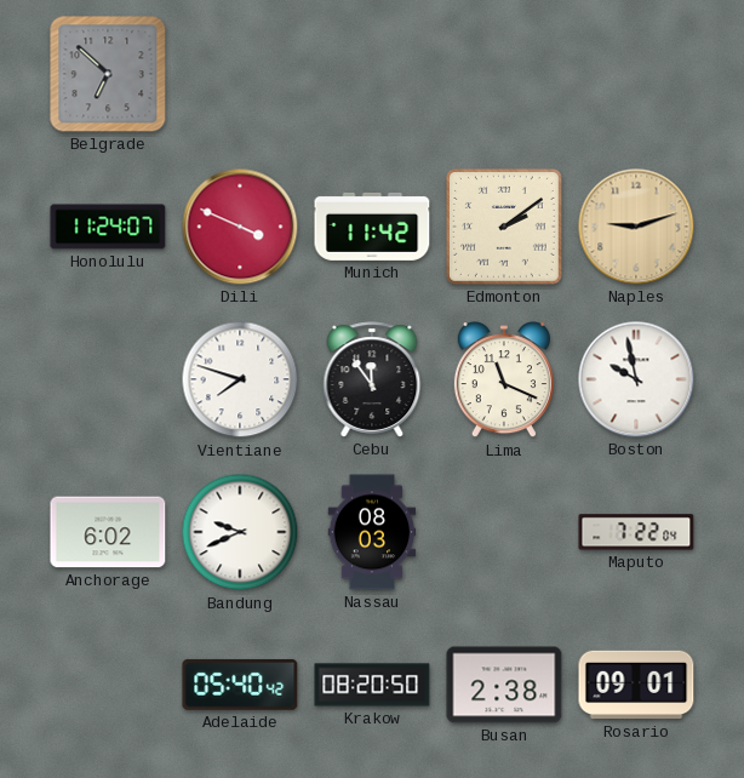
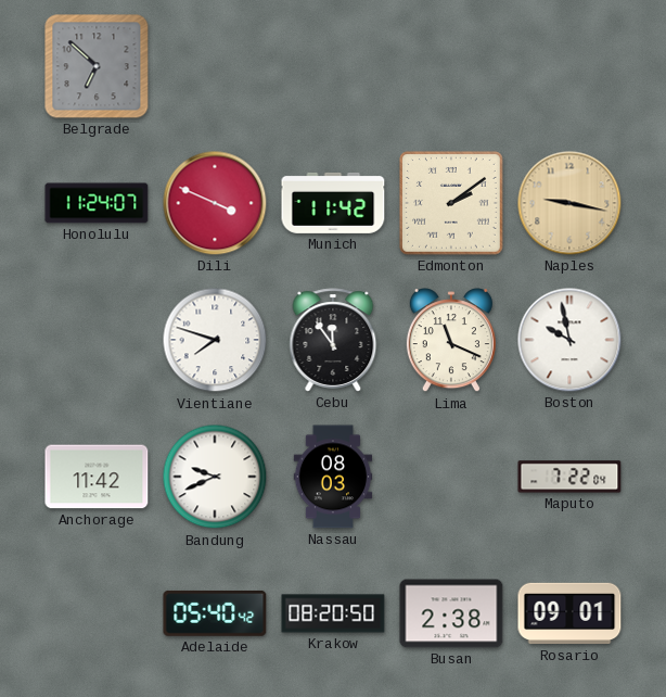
Naples: 9:12 -> 9:17
Anchorage: 6:02 -> 11:42
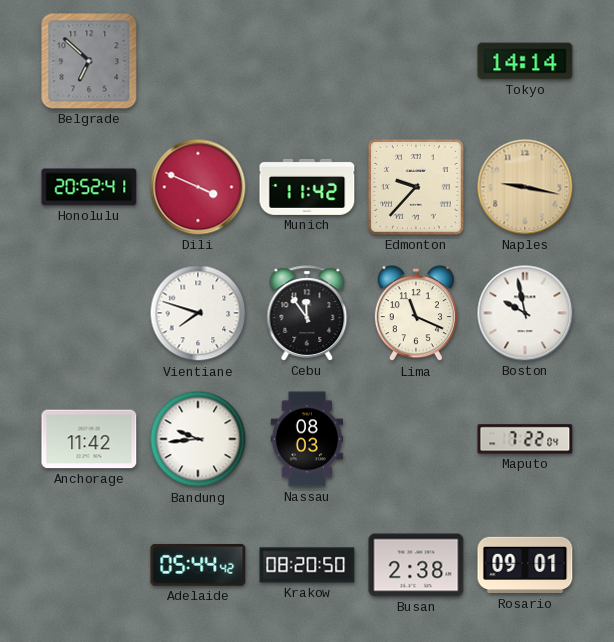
Tokyo: none -> 14:14
Honolulu: 11:24 -> 20:52
Edmonton: 2:09 -> 9:37
Bandung: 9:41 -> 9:44
Adelaide: 05:40 -> 05:44
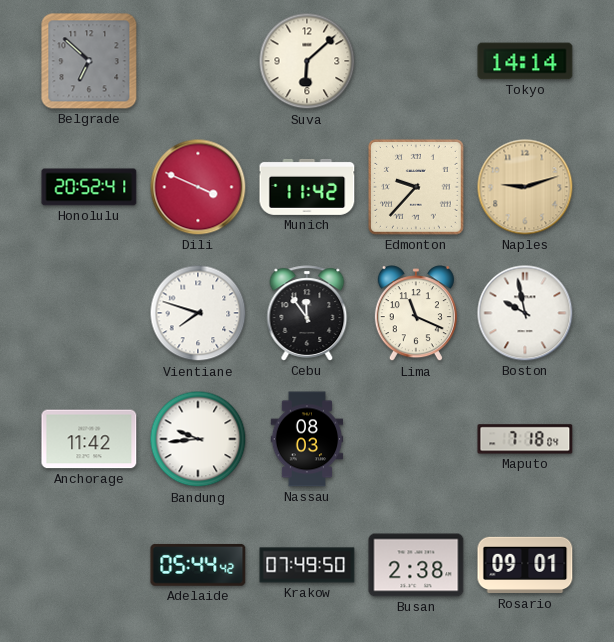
Suva: none -> 6:08
Naples: 9:17 -> 9:12
Maputo: 7:22 -> 7:18
Krakow: 08:20 -> 07:49
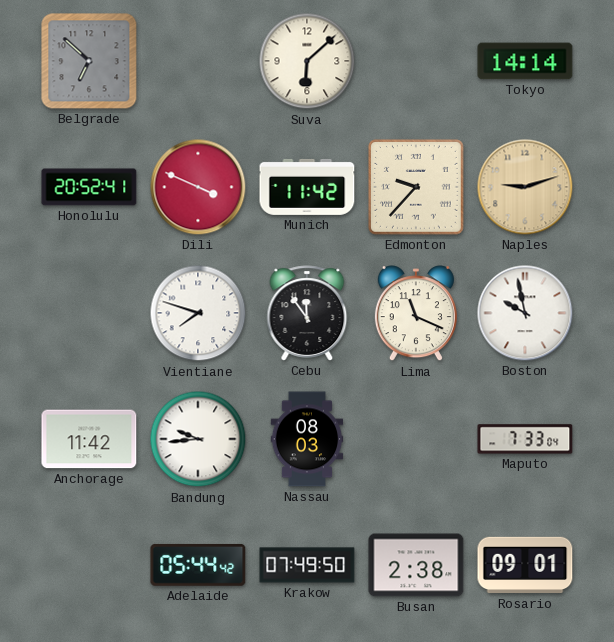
Maputo: 7:18 -> 7:33
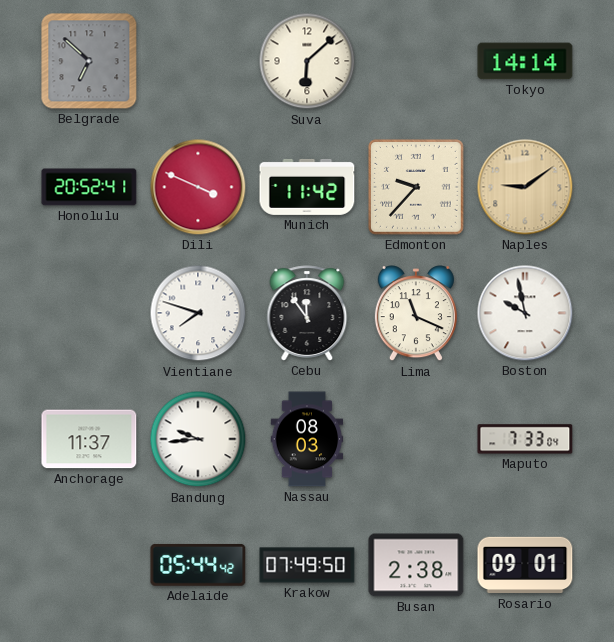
Naples: 9:12 -> 9:09
Anchorage: 11:42 -> 11:37
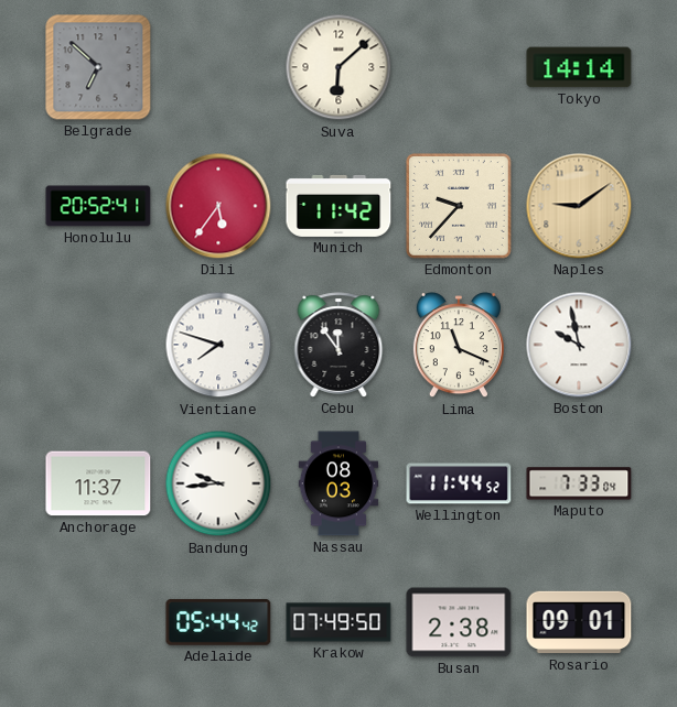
Dili: 3:49 -> 5:36
Wellington: none -> 11:44
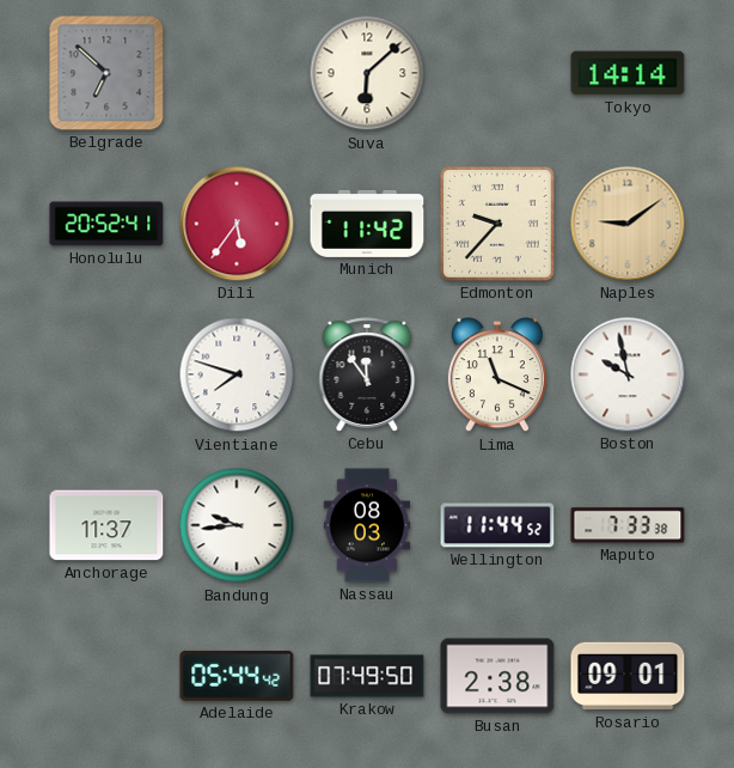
Maputo: 7:33:04 -> 7:33:38
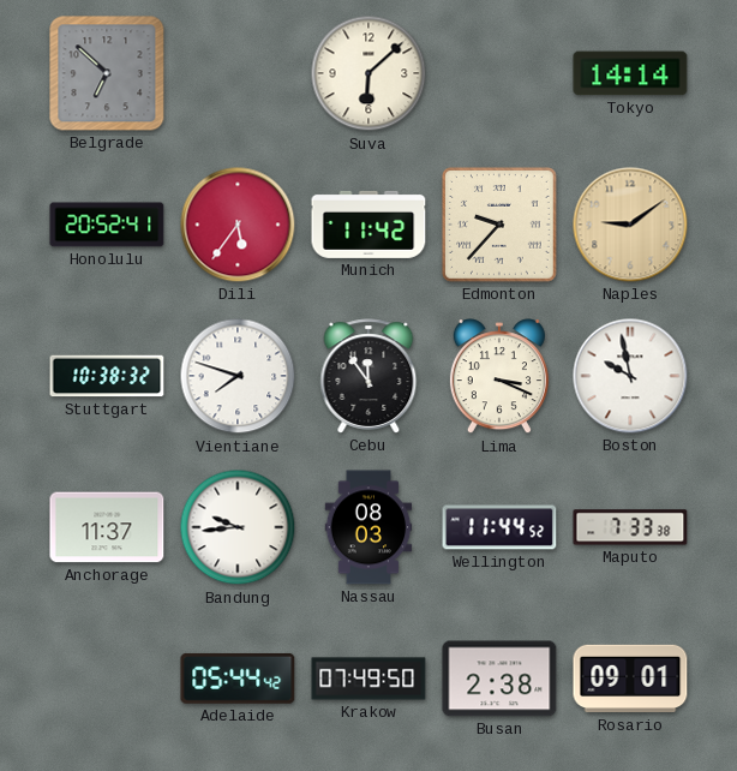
Stuttgart: none -> 10:38
Lima: 11:19 -> 3:19
